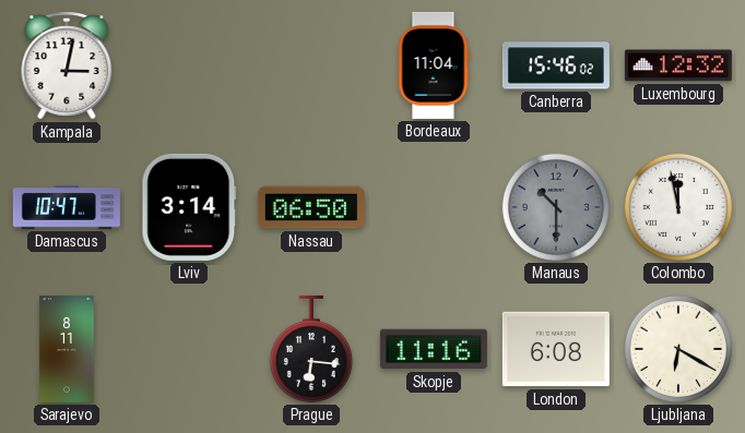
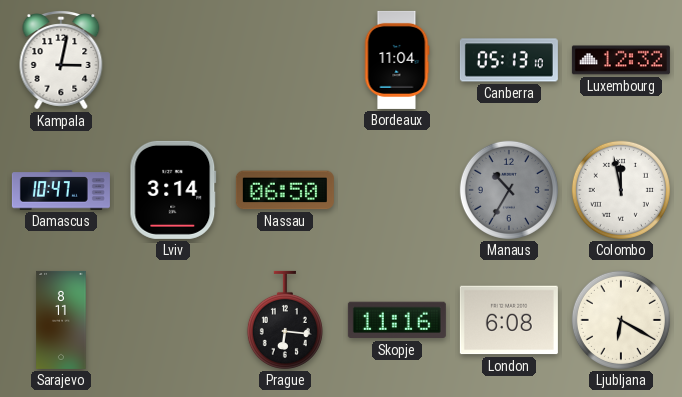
Canberra: 15:46 -> 05:13
Manaus: 10:30 -> 10:35
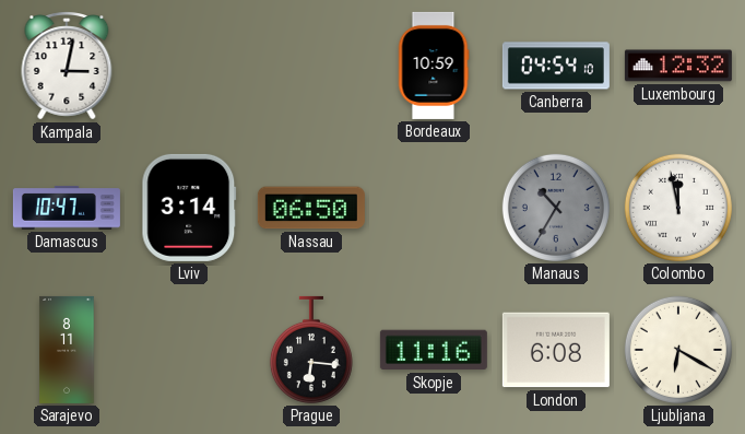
Bordeaux: 11:04 -> 10:59
Canberra: 05:13 -> 04:54
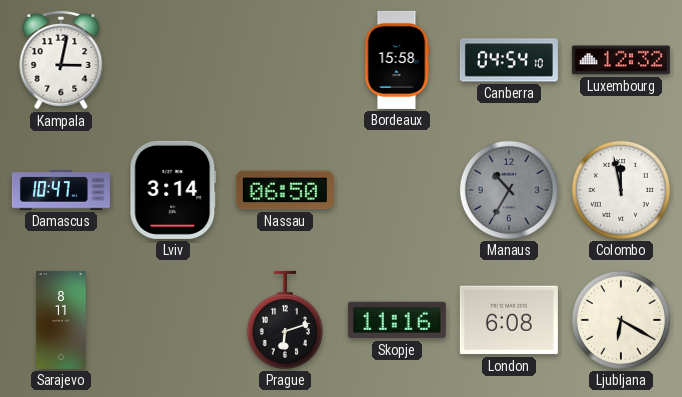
Bordeaux: 10:59 -> 15:58
Prague: 6:16 -> 6:12
